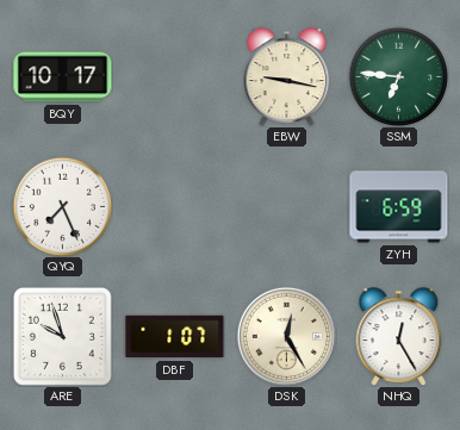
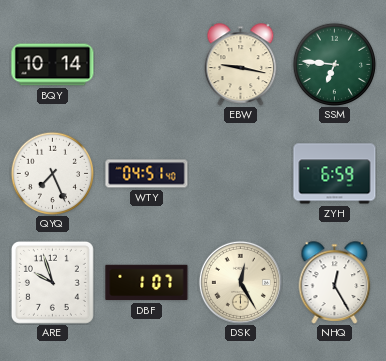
BQY: 10:17 -> 10:14
WTY: none -> 04:51
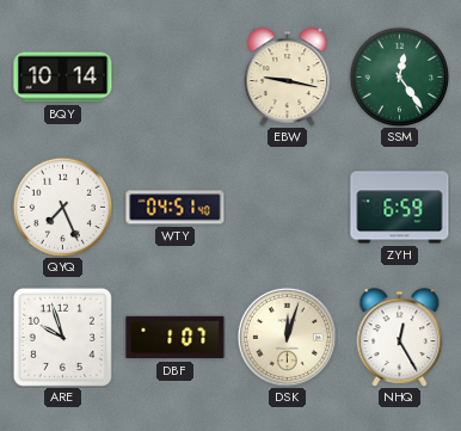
SSM: 6:46 -> 12:24
DSK: 12:25 -> 12:03
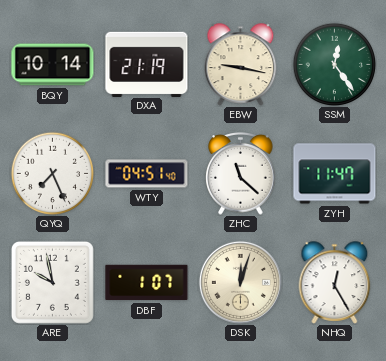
DXA: none -> 21:19
ZHC: none -> 11:22
ZYH: 6:59 -> 11:47
ARE: 9:57 -> 9:58
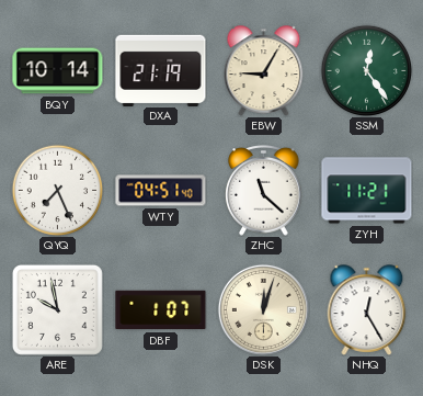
EBW: 9:17 -> 9:05
ZYH: 11:47 -> 11:21
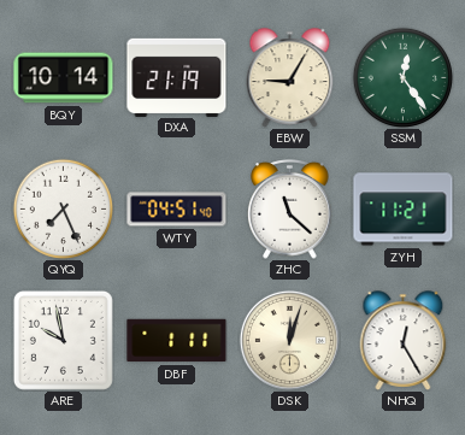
DBF: 1:07 -> 1:11
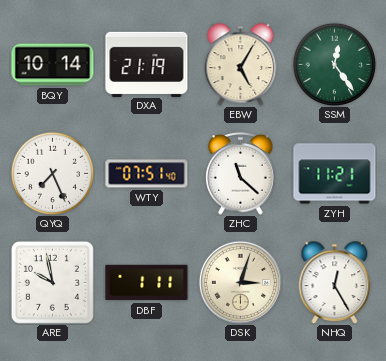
EBW: 9:05 -> 5:05
WTY: 04:51 -> 07:51
DSK: 12:03 -> 3:03
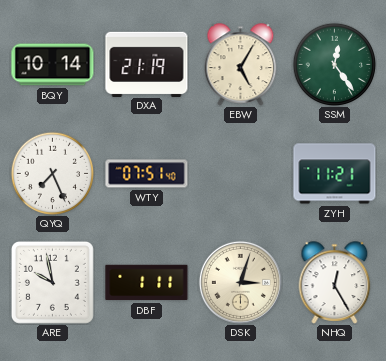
ZHC: 11:22 -> none
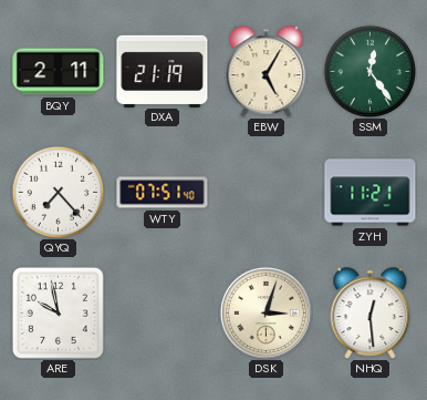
BQY: 10:14 -> 2:11
QYQ: 7:26 -> 7:23
DBF: 1:11 -> none
NHQ: 12:25 -> 12:29
